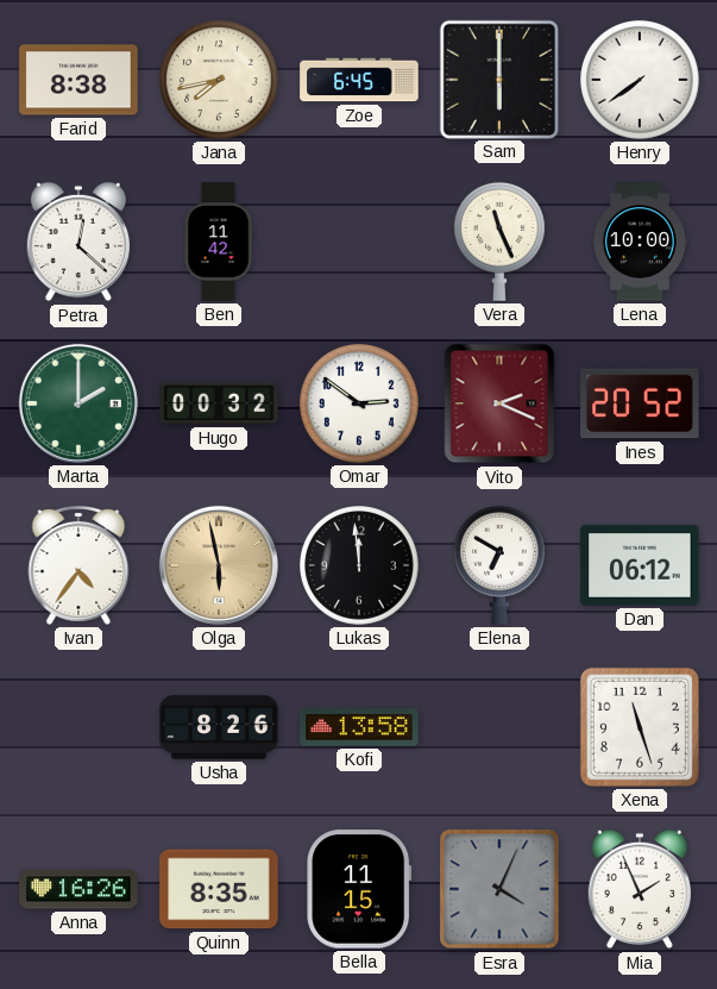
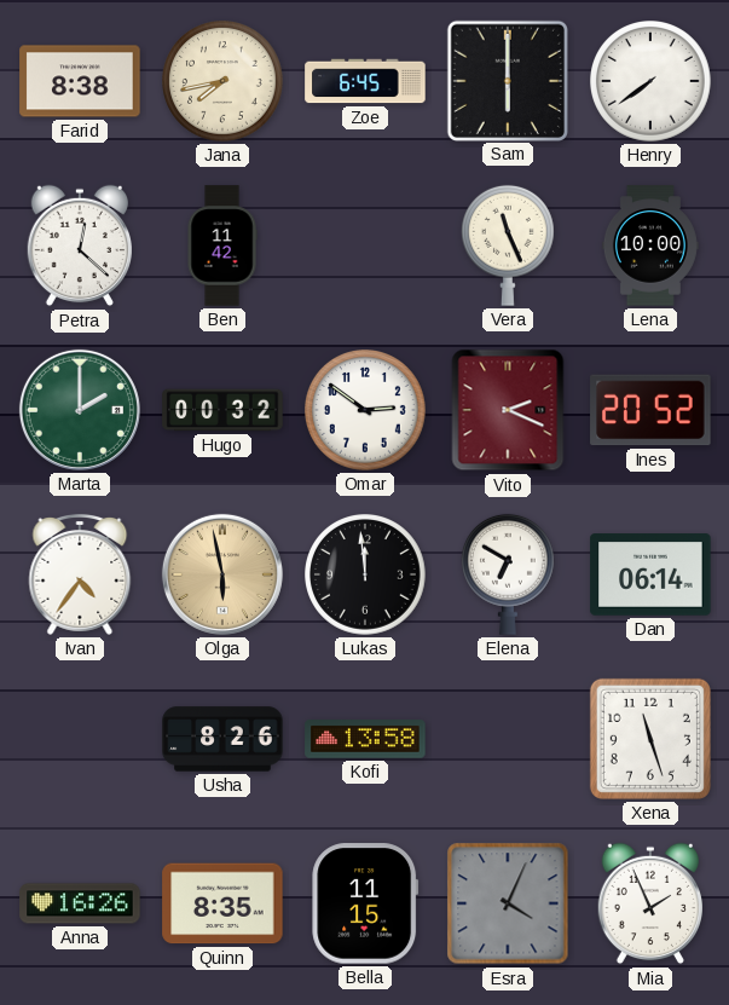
Dan: 06:12 -> 06:14
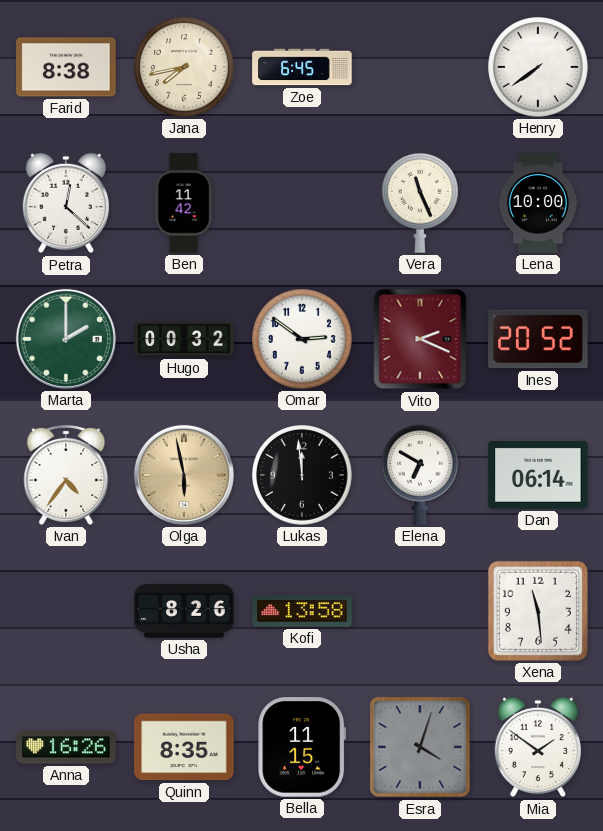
Sam: 6:00 -> none
Xena: 11:27 -> 11:29
Esra: 4:04 -> 4:03
Mia: 1:56 -> 1:51
